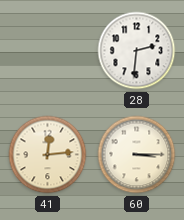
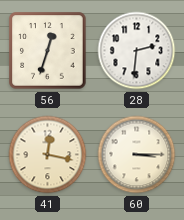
56: none -> 12:33
41: 12:14 -> 12:17
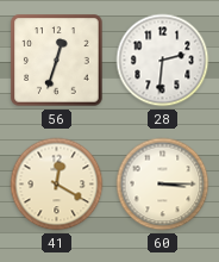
41: 12:17 -> 12:20
